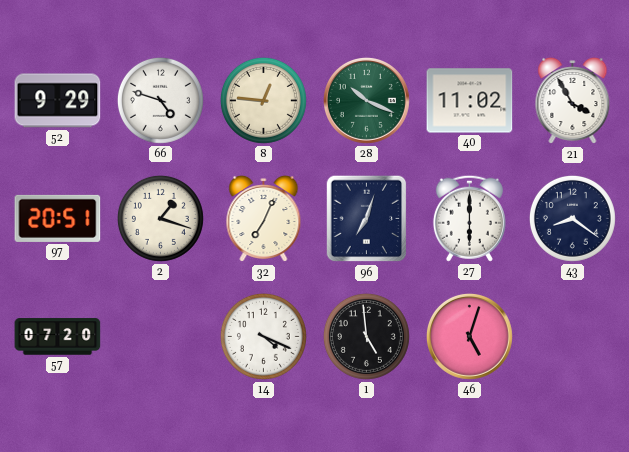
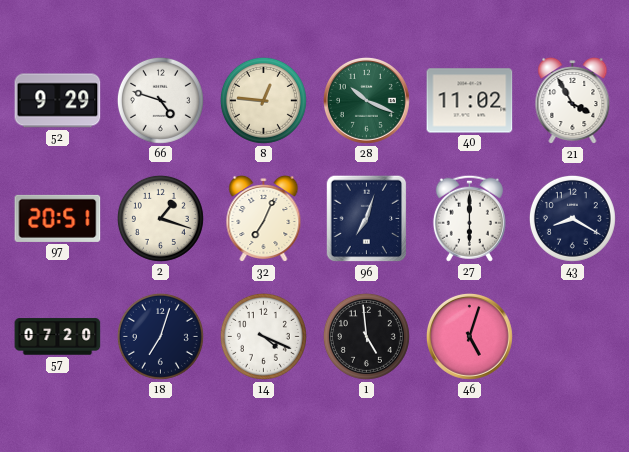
43: 8:21 -> 8:20
18: none -> 7:03
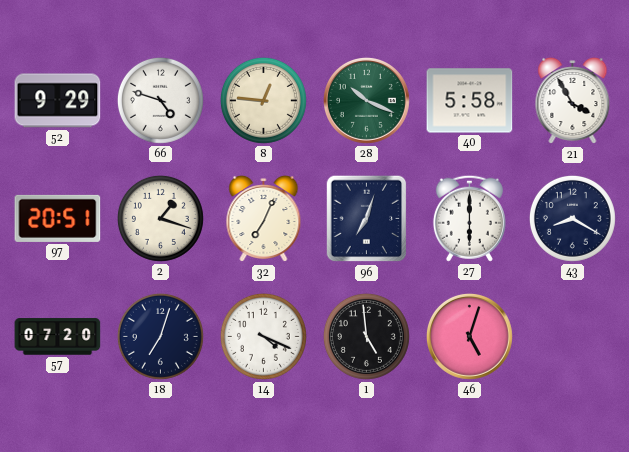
40: 11:02 -> 5:58
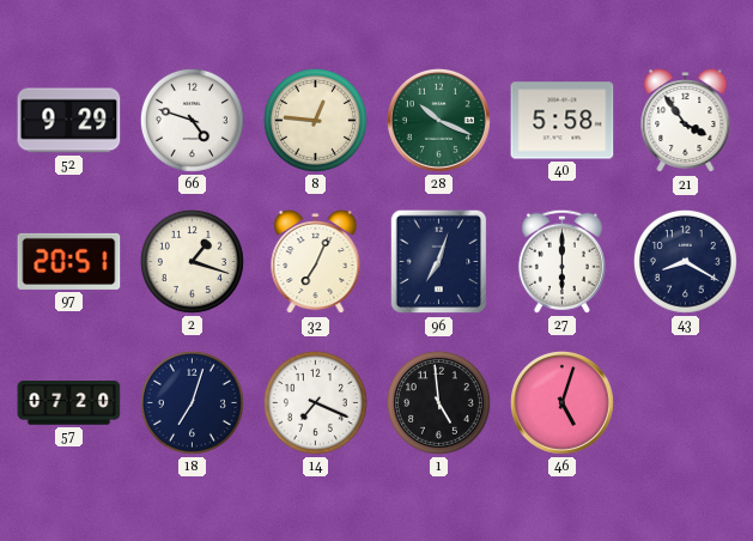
21: 3:55 -> 3:54
14: 4:19 -> 7:19
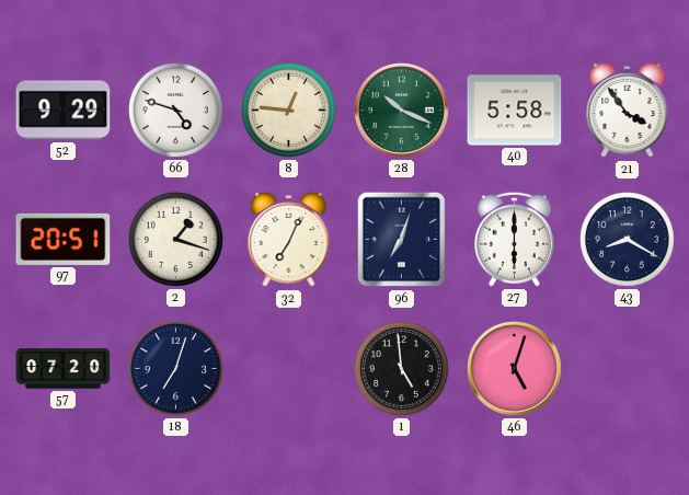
14: 7:19 -> none
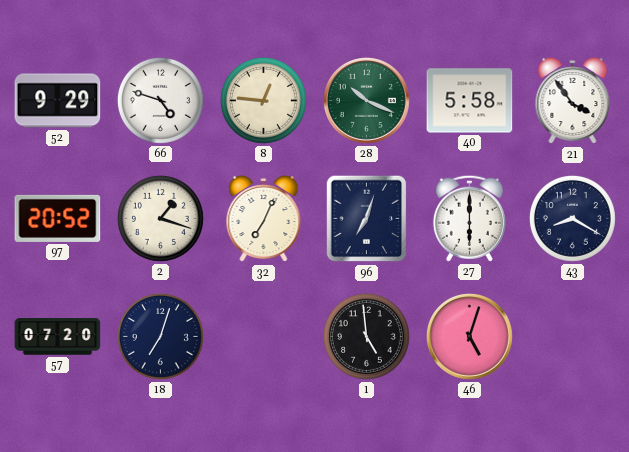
97: 20:51 -> 20:52
